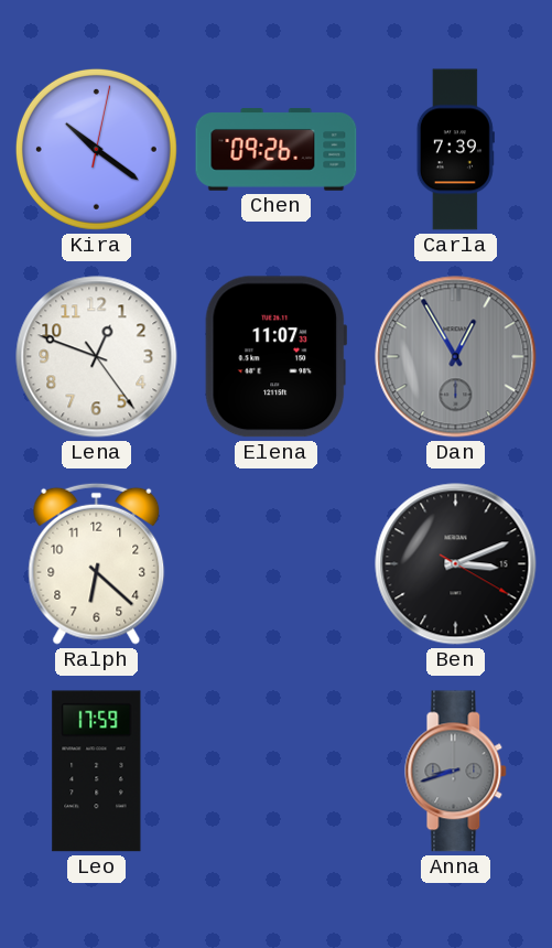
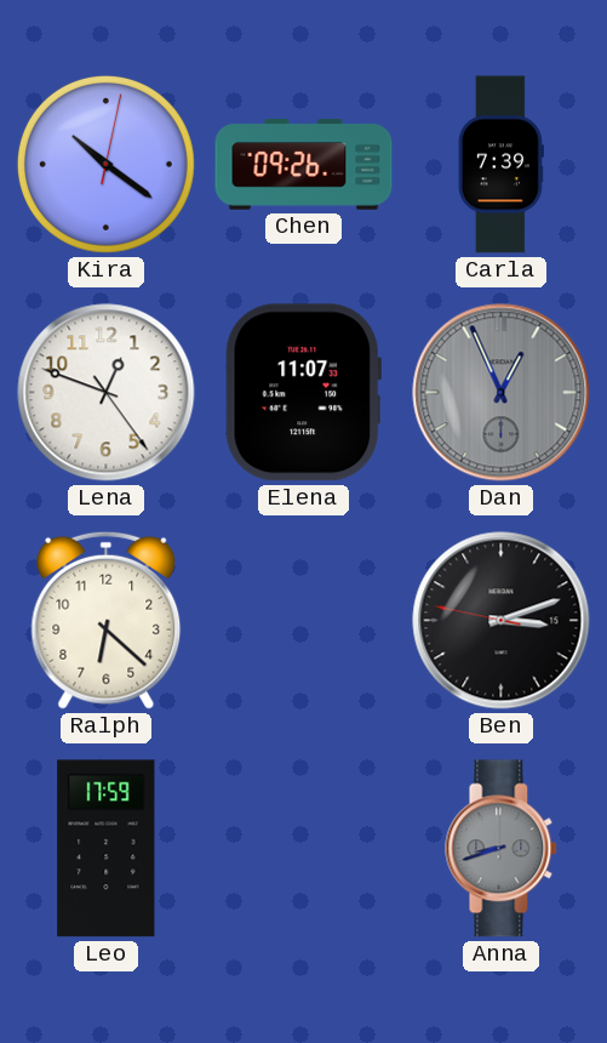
Dan: 12:55 -> 12:56
Ben: 3:11:20 -> 3:11:47
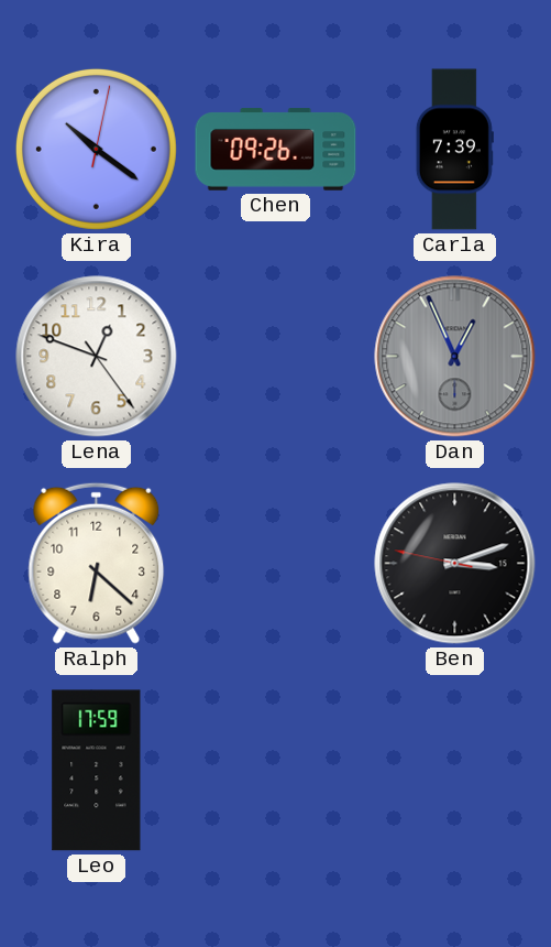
Elena: 11:07 -> none
Anna: 8:42 -> none
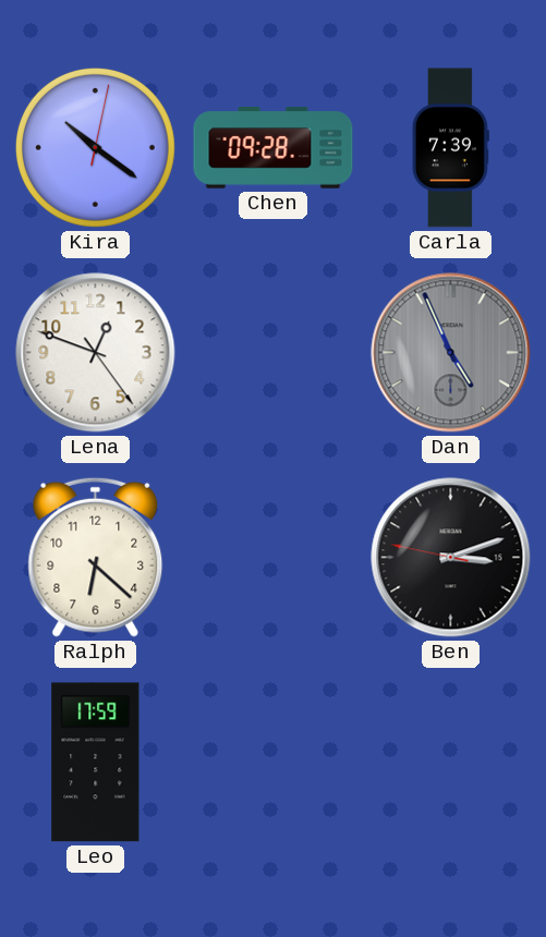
Chen: 09:26 -> 09:28
Dan: 12:56 -> 4:56
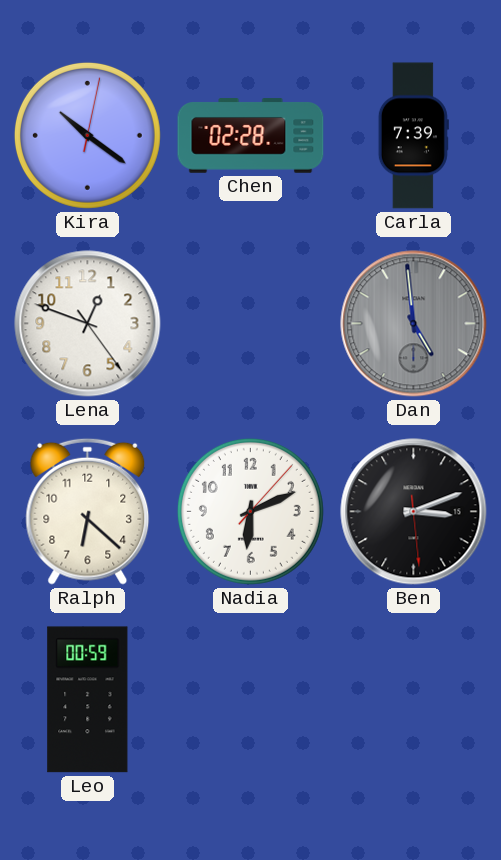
Chen: 09:28 -> 02:28
Dan: 4:56 -> 4:59
Nadia: none -> 6:11
Ben: 3:11:47 -> 3:11:29
Leo: 17:59 -> 00:59
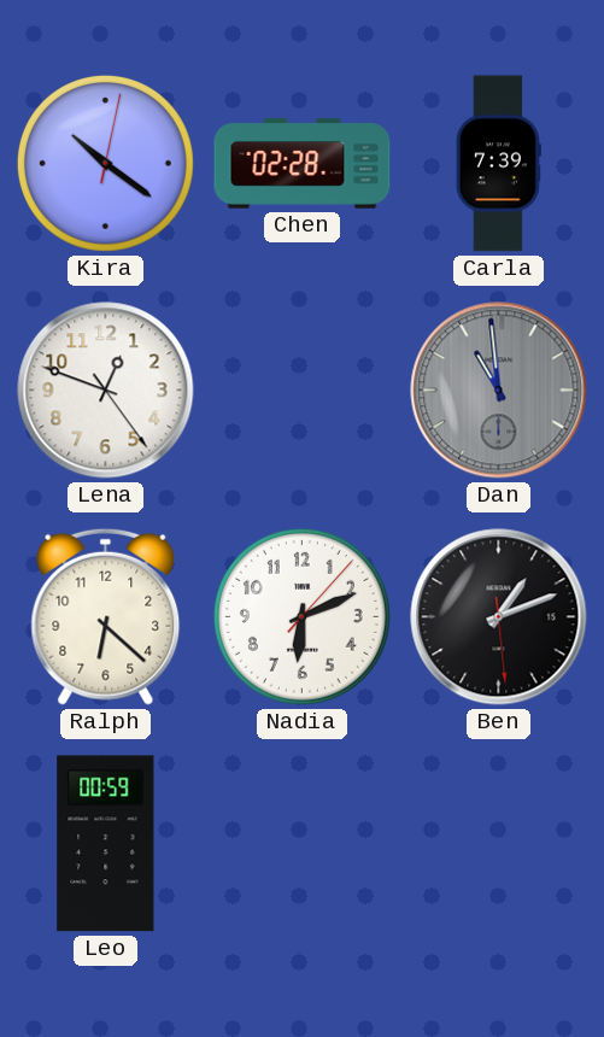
Dan: 4:59 -> 10:59
Ben: 3:11 -> 1:11
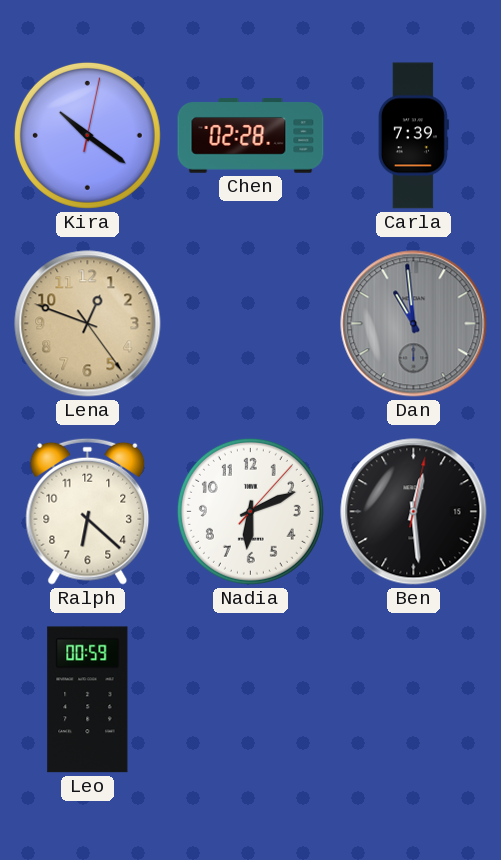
Lena dial: white -> champagne
Ben: 1:11 -> 12:29
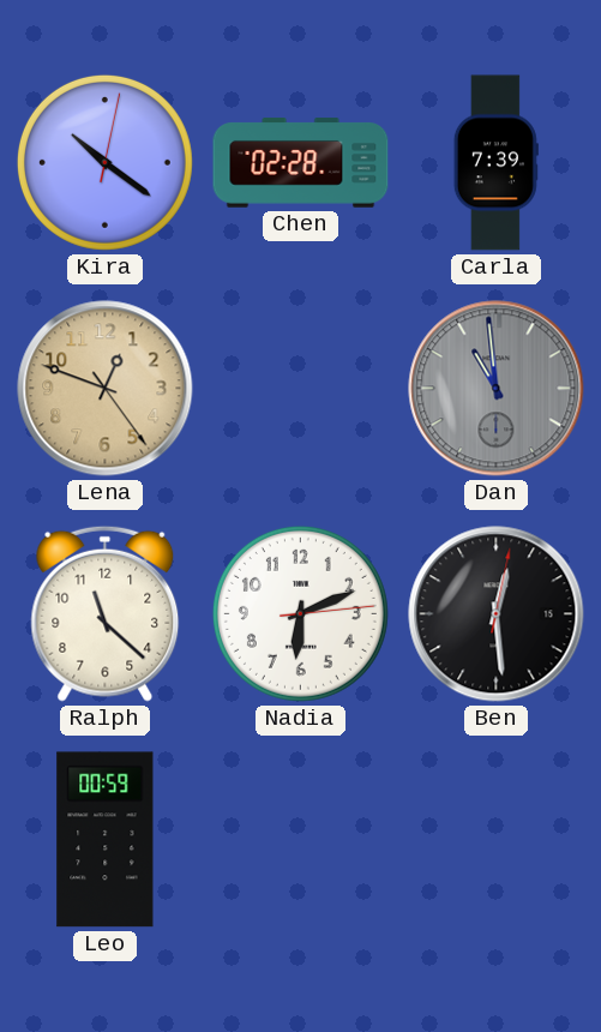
Ralph: 6:22 -> 11:22
Nadia: 6:11:07 -> 6:11:14
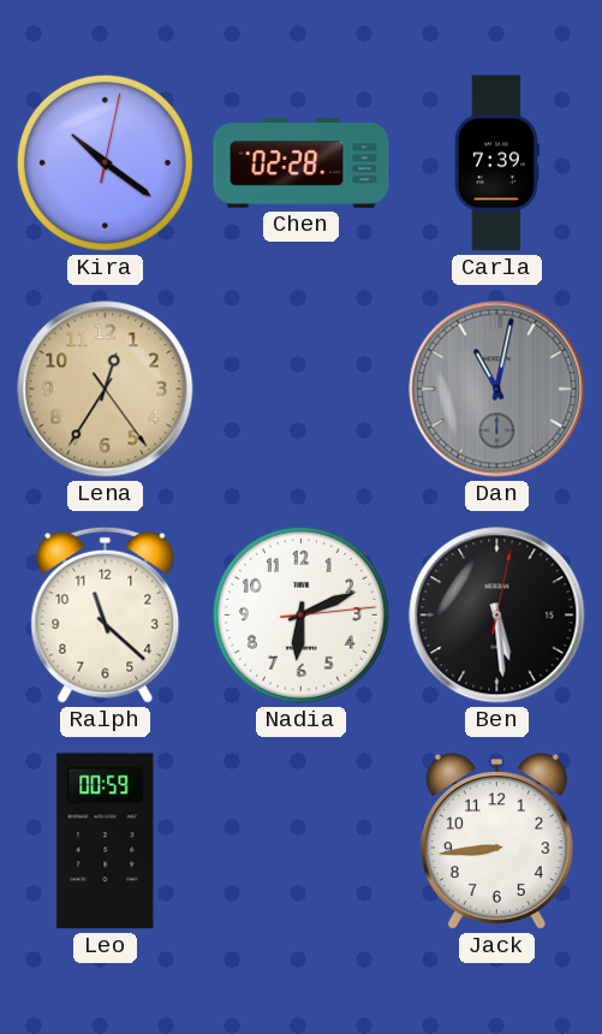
Lena: 12:48 -> 12:35
Dan: 10:59 -> 11:02
Ben: 12:29 -> 5:29
Jack: none -> 8:44
